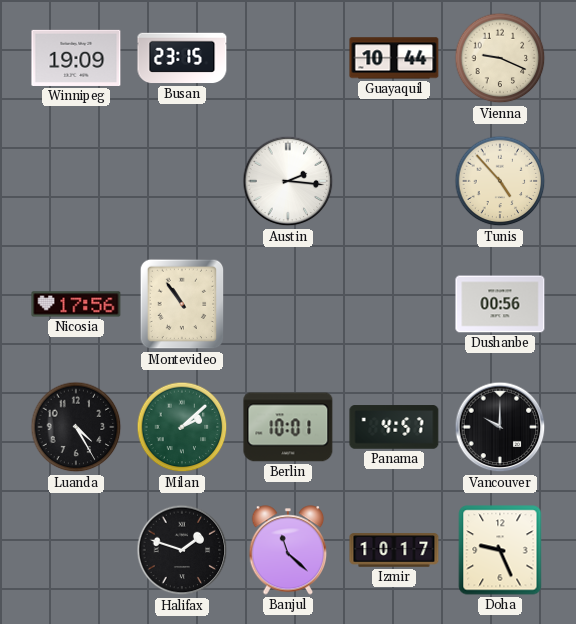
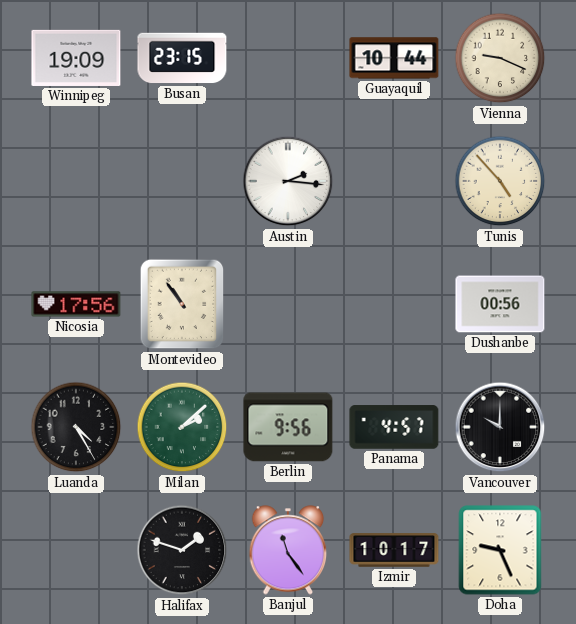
Berlin: 10:01 -> 9:56
Banjul: 11:22 -> 11:24
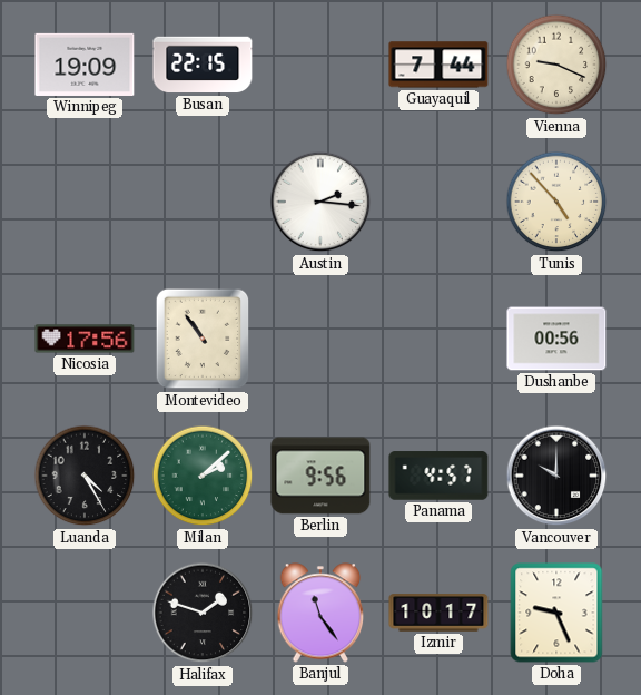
Busan: 23:15 -> 22:15
Guayaquil: 10:44 -> 7:44
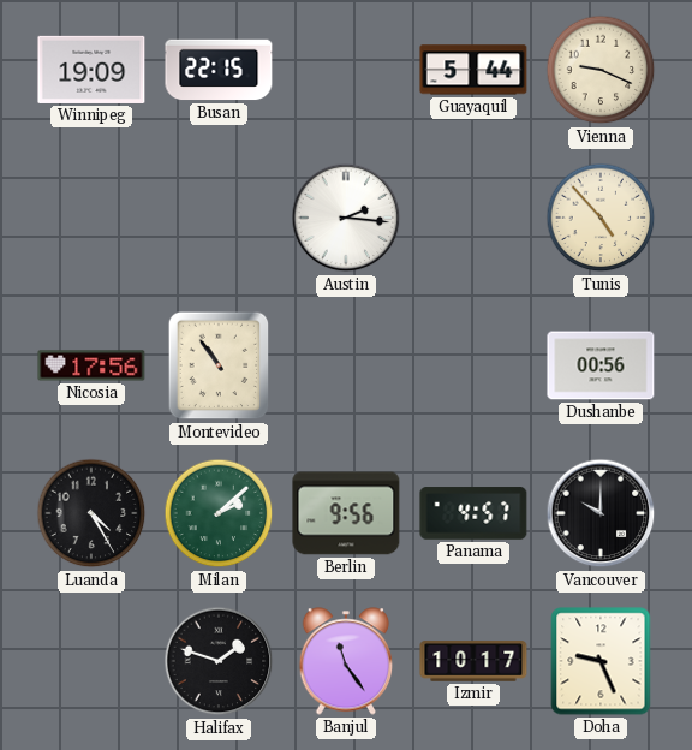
Guayaquil: 7:44 -> 5:44
